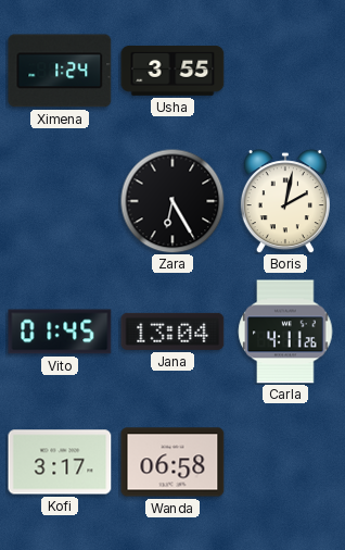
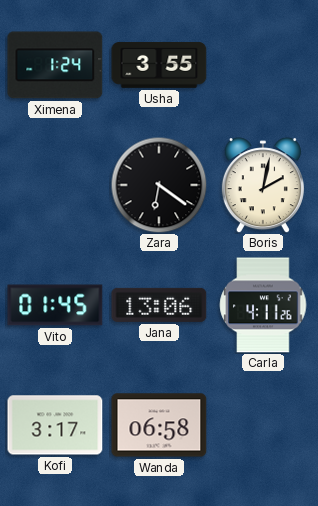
Zara: 6:25 -> 6:21
Jana: 13:04 -> 13:06
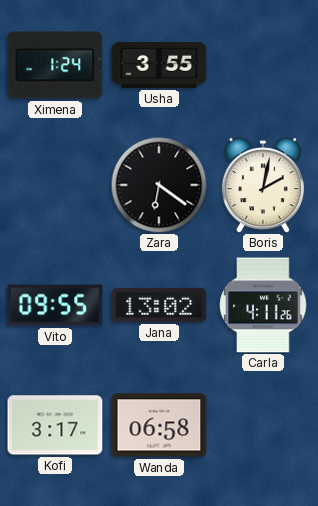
Vito: 01:45 -> 09:55
Jana: 13:06 -> 13:02
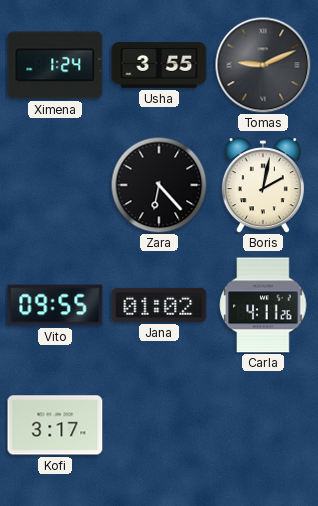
Tomas: none -> 9:11
Zara: 6:21 -> 6:23
Jana: 13:02 -> 01:02
Wanda: 06:58 -> none
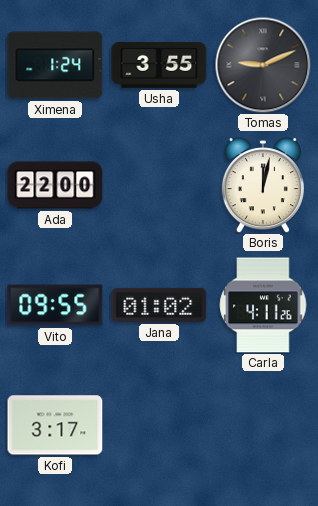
Ada: none -> 22:00
Zara: 6:23 -> none
Boris: 2:02 -> 12:02
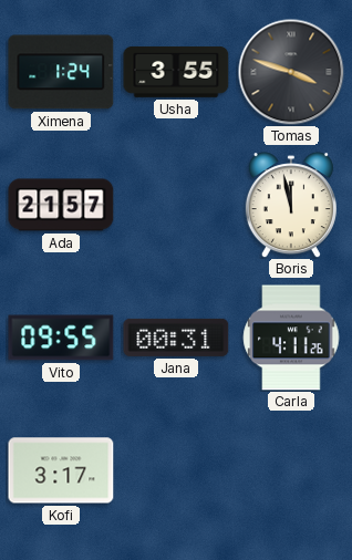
Tomas: 9:11 -> 3:48
Ada: 22:00 -> 21:57
Boris: 12:02 -> 11:58
Jana: 01:02 -> 00:31
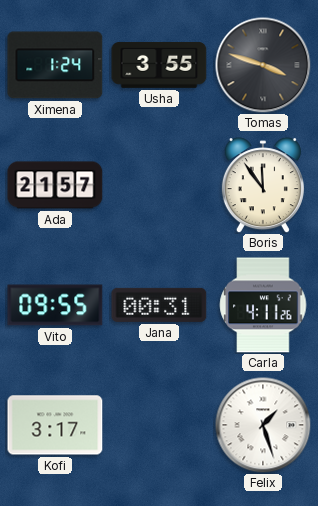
Boris: 11:58 -> 11:54
Felix: none -> 1:27
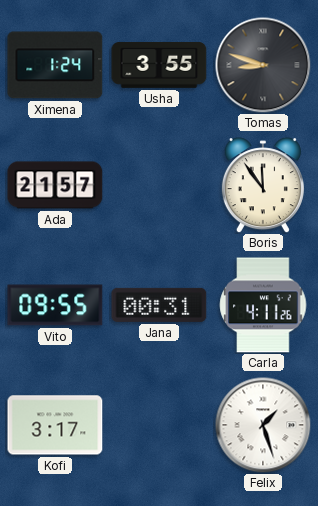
Tomas: 3:48 -> 8:48
